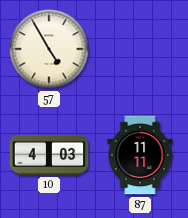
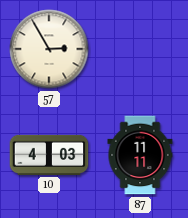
57: 4:55 -> 2:55
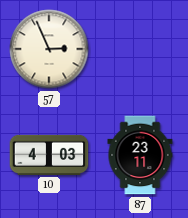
57: 2:55 -> 2:56
87: 11:11 -> 23:11
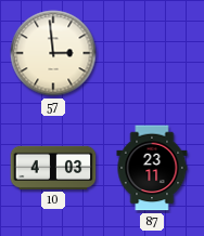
57: 2:56 -> 2:59
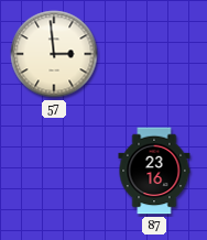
10: 4:03 -> none
87: 23:11 -> 23:16
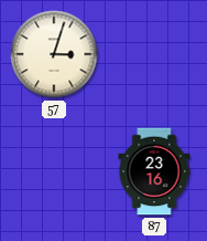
57: 2:59 -> 3:03
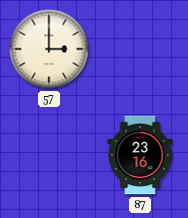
57: 3:03 -> 3:00
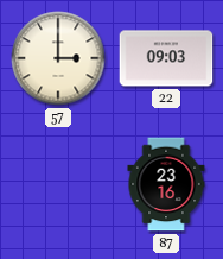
22: none -> 09:03
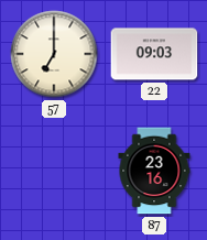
57: 3:00 -> 7:00
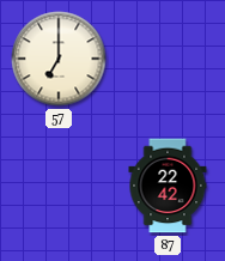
22: 09:03 -> none
87: 23:16 -> 22:42
